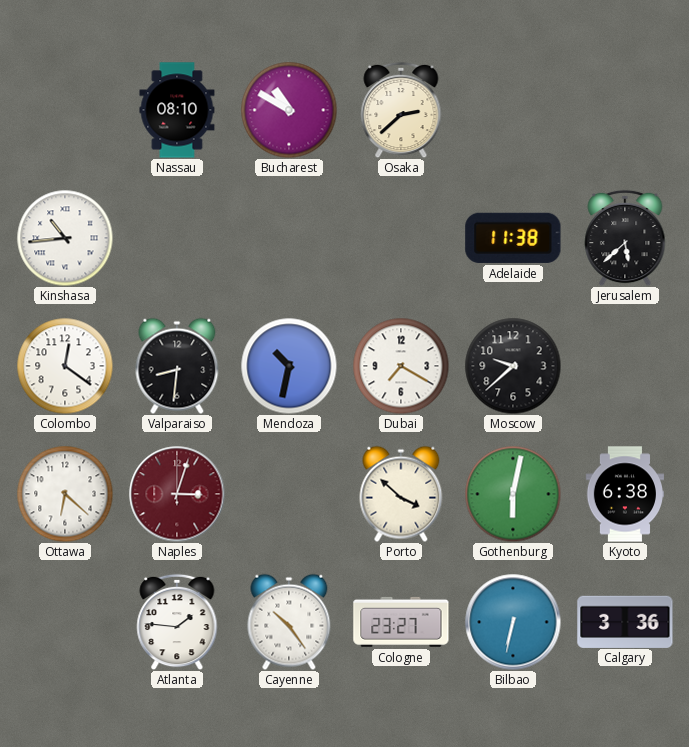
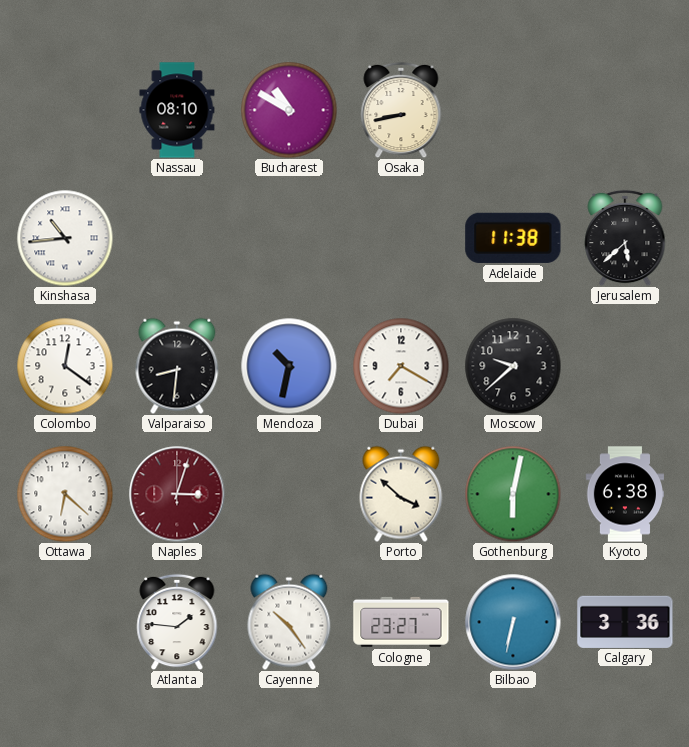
Osaka: 2:38 -> 8:43
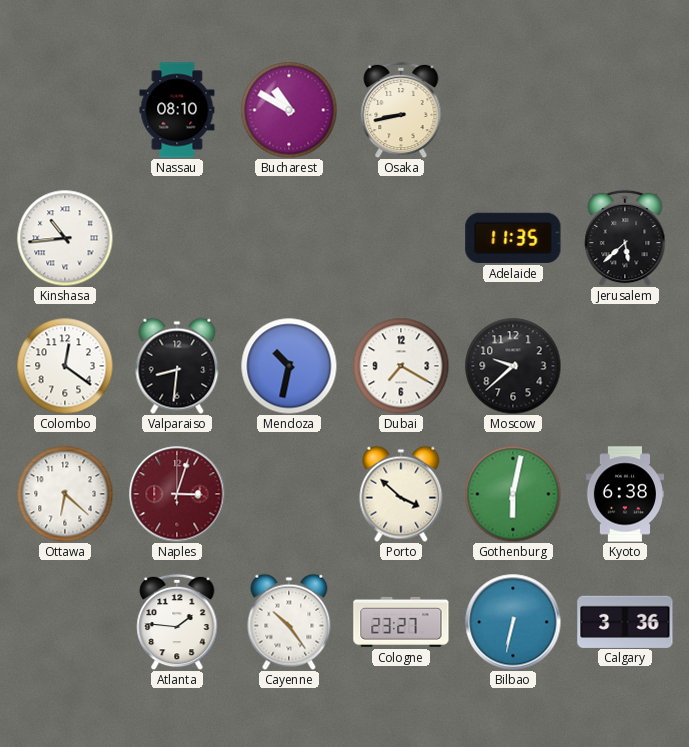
Adelaide: 11:38 -> 11:35
